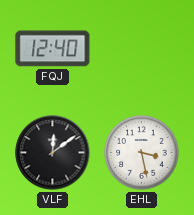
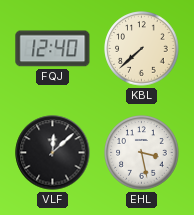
KBL: none -> 7:38
VLF: 12:09 -> 12:08
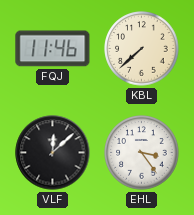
FQJ: 12:40 -> 11:46
EHL: 3:28 -> 3:24
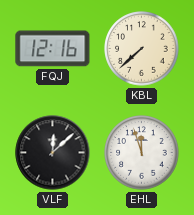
FQJ: 11:46 -> 12:16
EHL: 3:24 -> 11:57
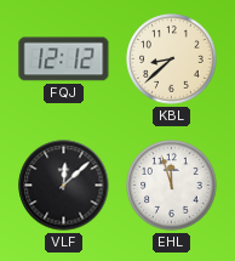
FQJ: 12:16 -> 12:12
KBL: 7:38 -> 8:38
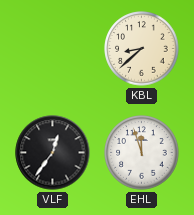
FQJ: 12:12 -> none
VLF: 12:08 -> 12:36
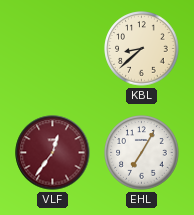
VLF dial: black -> burgundy
EHL: 11:57 -> 7:05
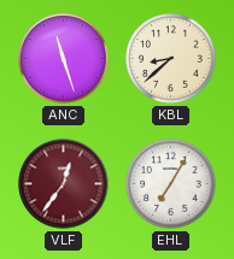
ANC: none -> 11:27
